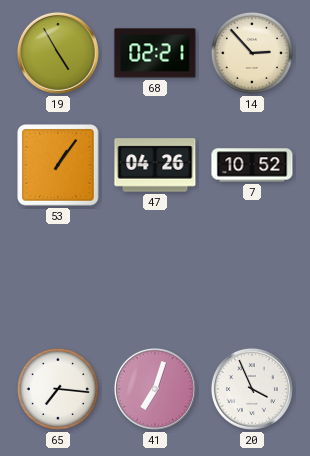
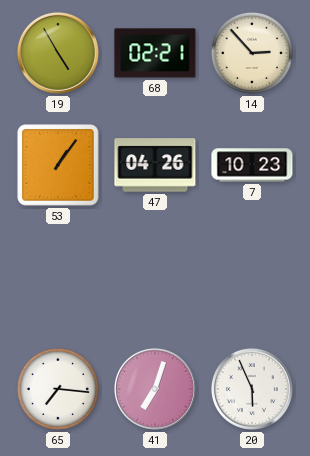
7: 10:52 -> 10:23
20: 3:56 -> 5:56
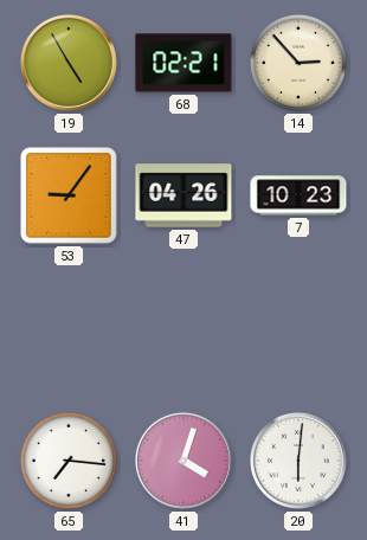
53: 1:06 -> 9:06
41: 7:03 -> 4:03
20: 5:56 -> 6:01
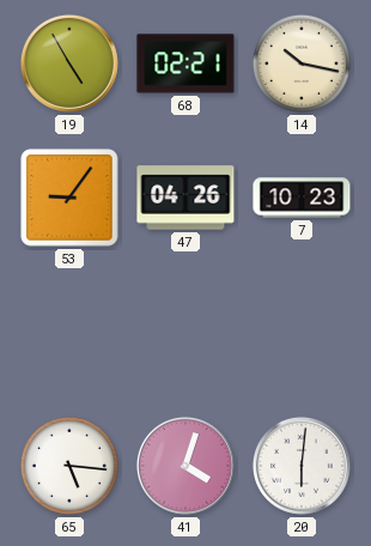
14: 2:53 -> 10:17
65: 7:16 -> 5:16
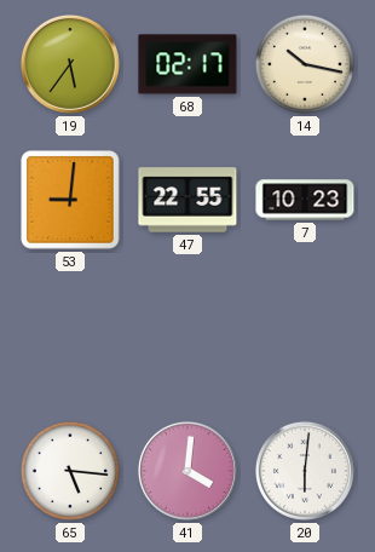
19: 4:55 -> 5:36
68: 02:21 -> 02:17
53: 9:06 -> 9:01
47: 04:26 -> 22:55
41: 4:03 -> 4:01
